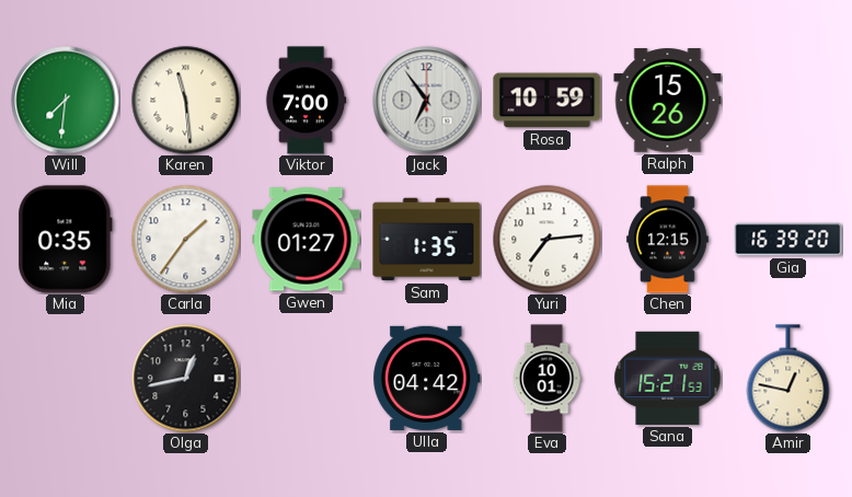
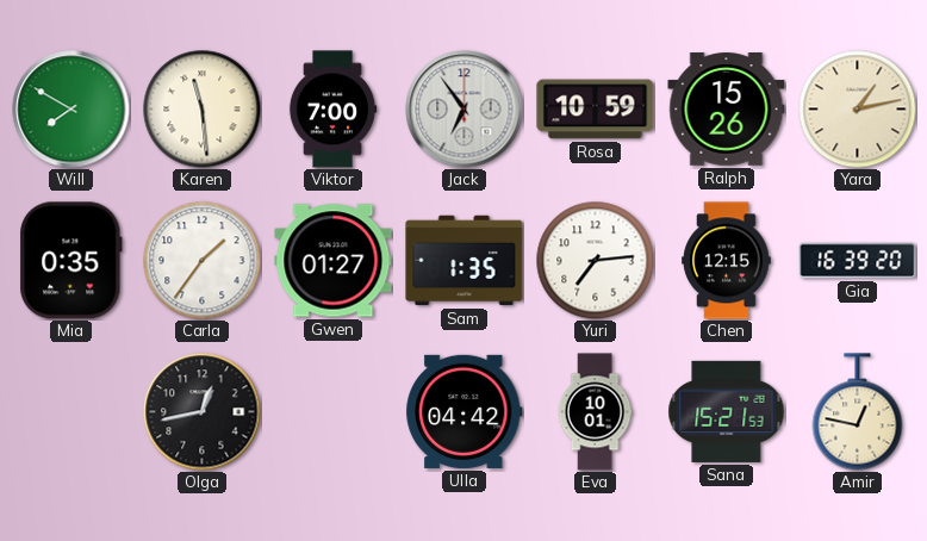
Will: 7:31 -> 7:50
Yara: none -> 1:13
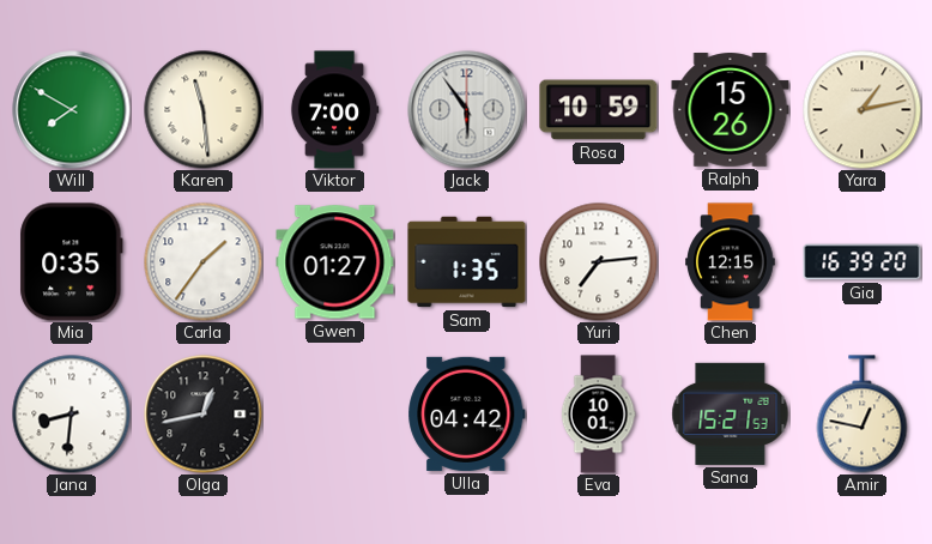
Jack: 6:54 -> 5:54
Jana: none -> 8:31
